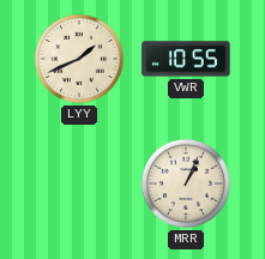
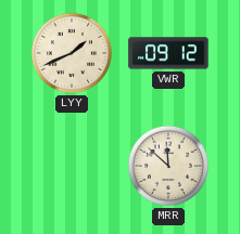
VWR: 10:55 -> 09:12
MRR: 1:04 -> 11:52
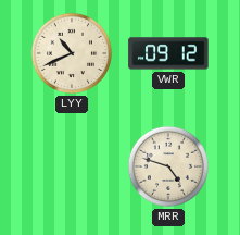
LYY: 1:41 -> 10:41
MRR: 11:52 -> 4:48
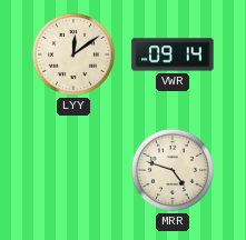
LYY: 10:41 -> 12:09
VWR: 09:12 -> 09:14
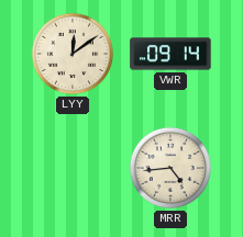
MRR: 4:48 -> 4:44
